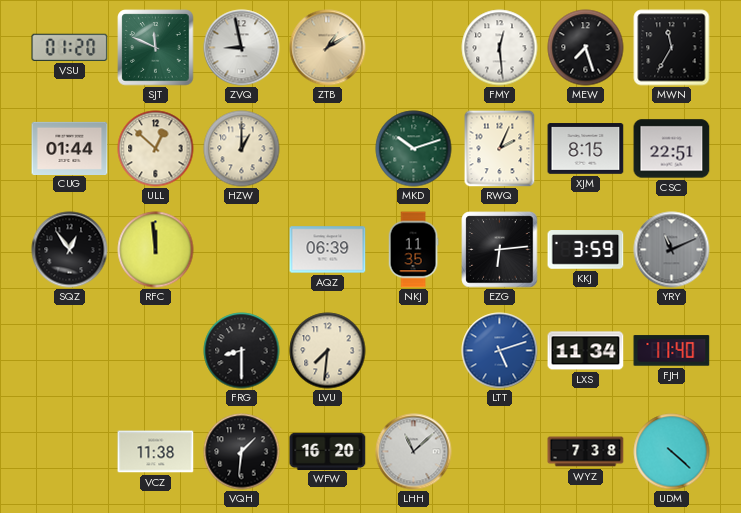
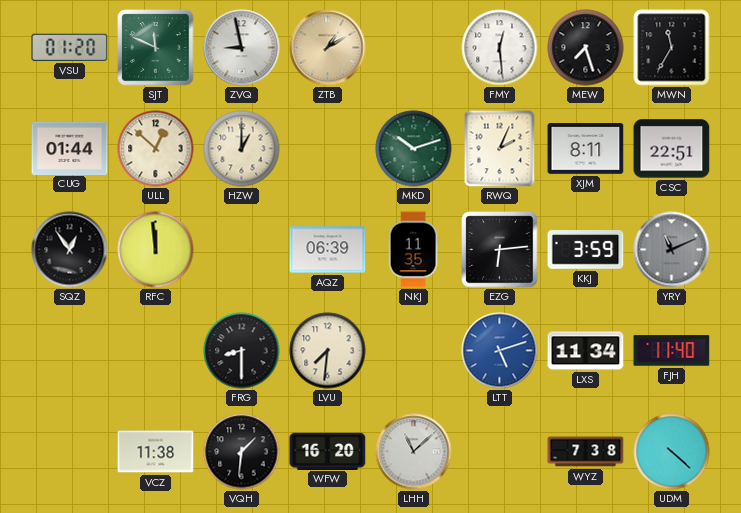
XJM: 8:15 -> 8:11
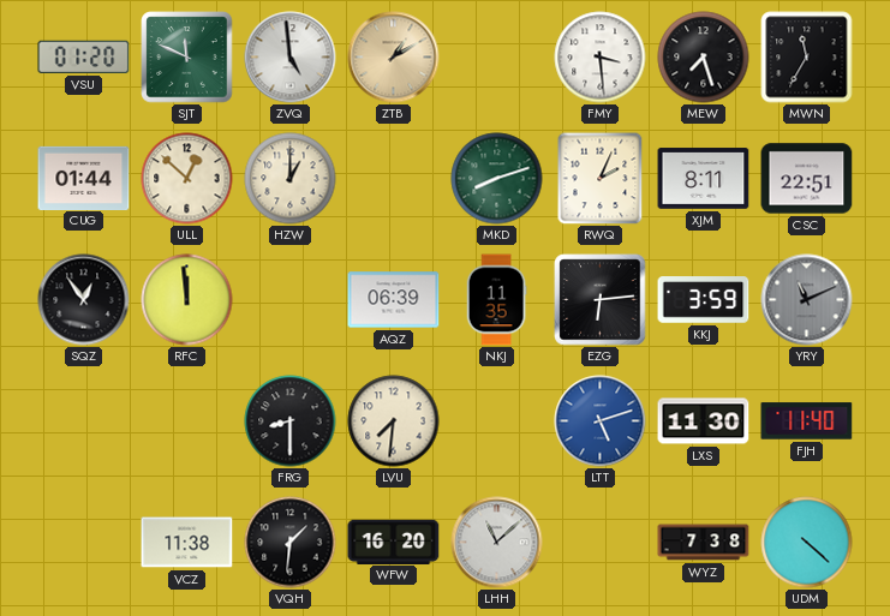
ZVQ: 8:58 -> 4:59
FMY: 12:29 -> 3:29
MKD: 10:12 -> 8:12
LXS: 11:34 -> 11:30
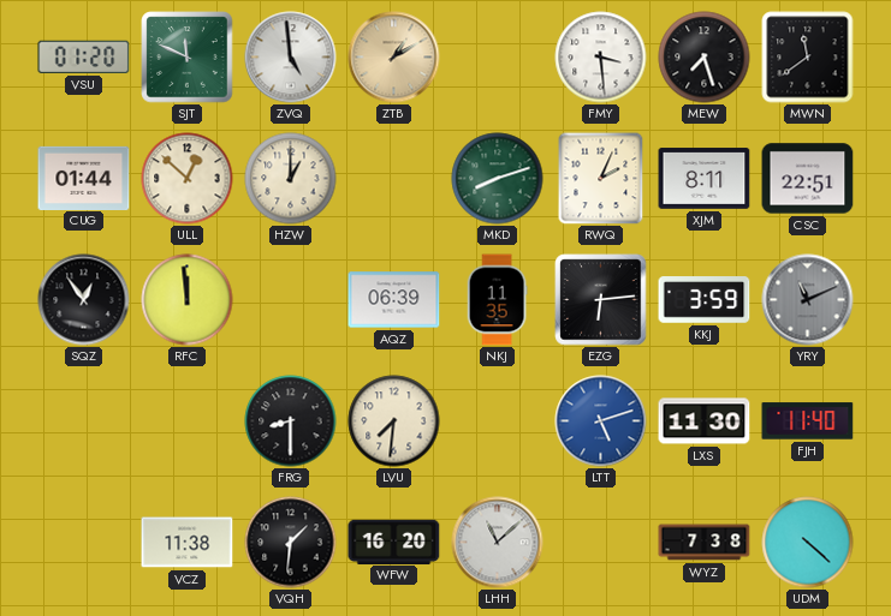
MWN: 11:35 -> 11:39
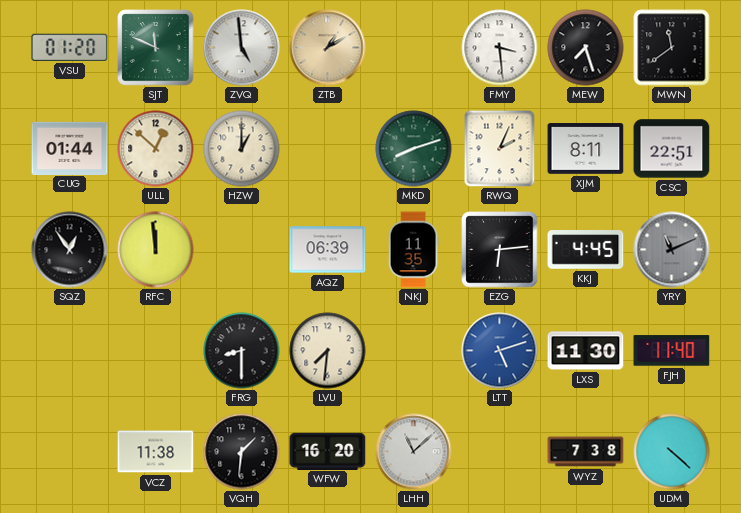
KKJ: 3:59 -> 4:45
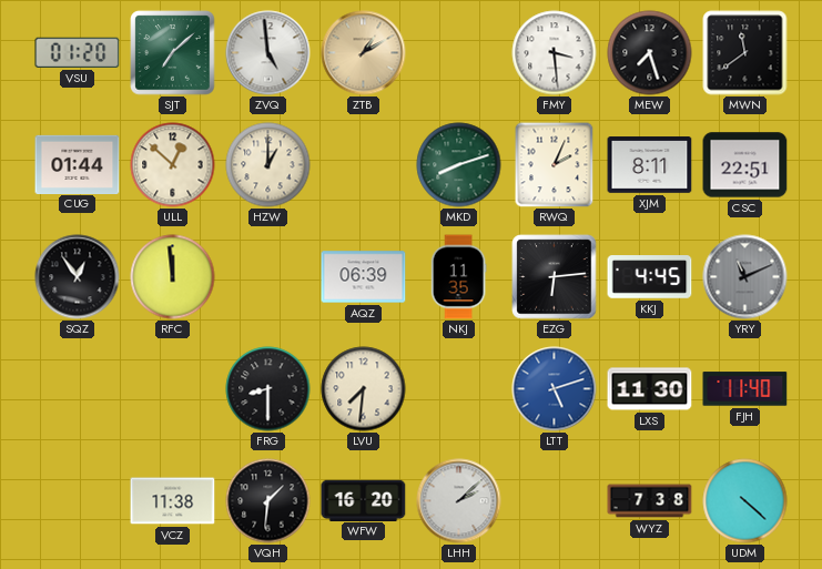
SJT: 11:49 -> 7:08
LHH: 11:08 -> 2:08
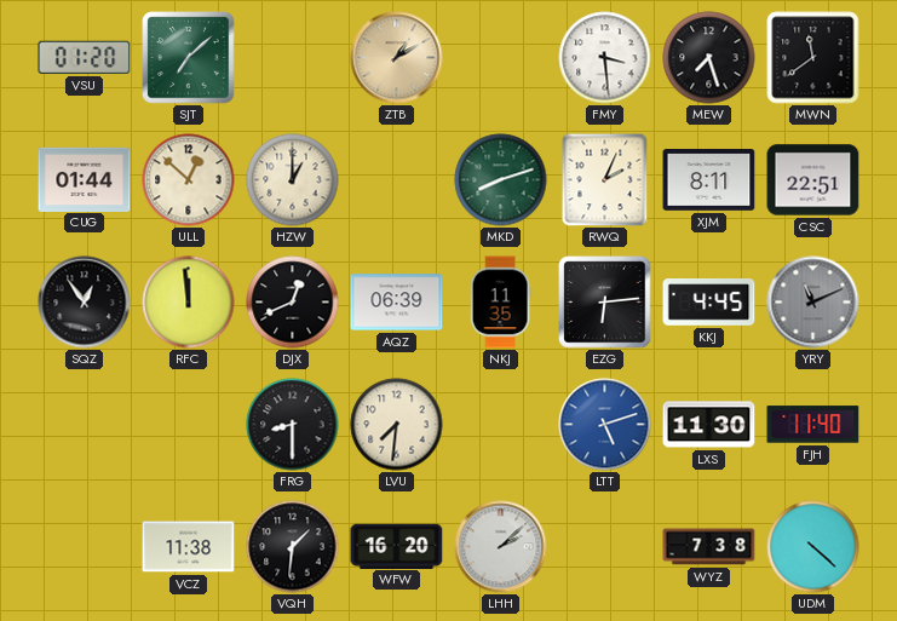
ZVQ: 4:59 -> none
DJX: none -> 12:41
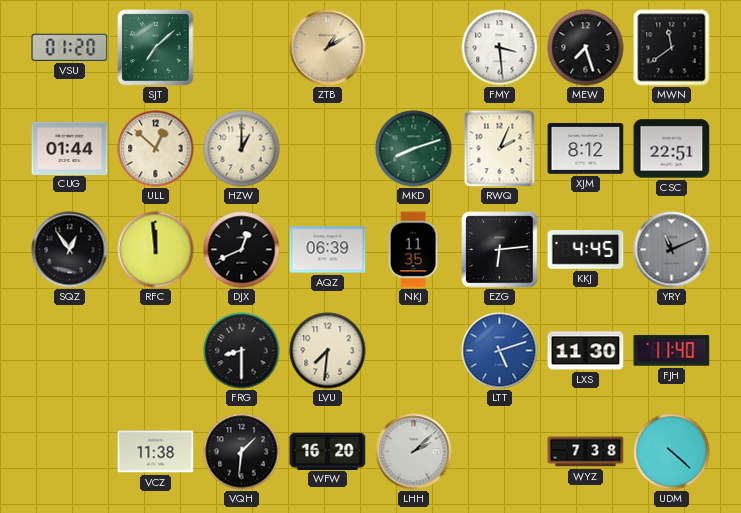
XJM: 8:11 -> 8:12
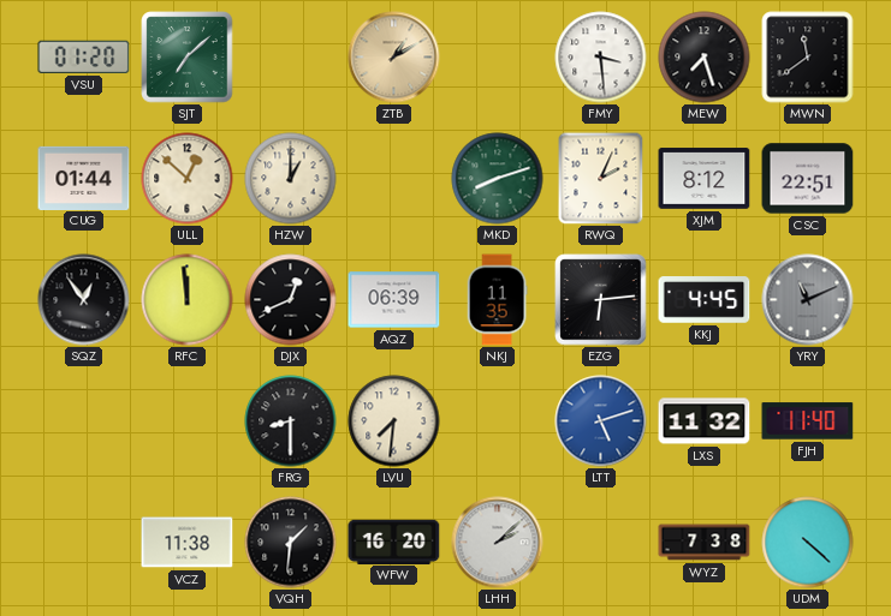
LXS: 11:30 -> 11:32
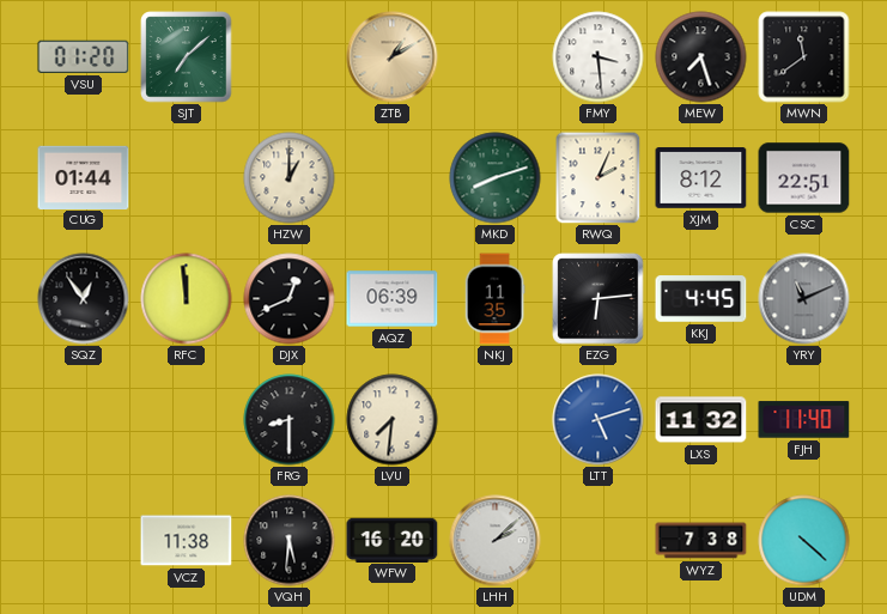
ULL: 12:52 -> none
VQH: 1:31 -> 5:31
